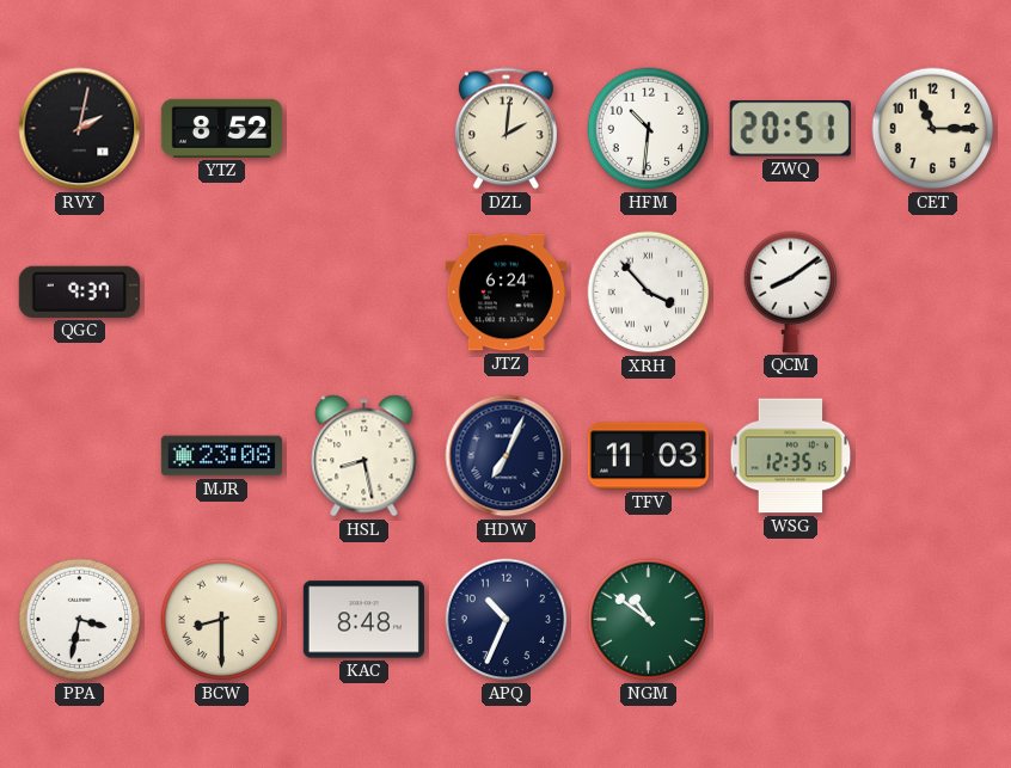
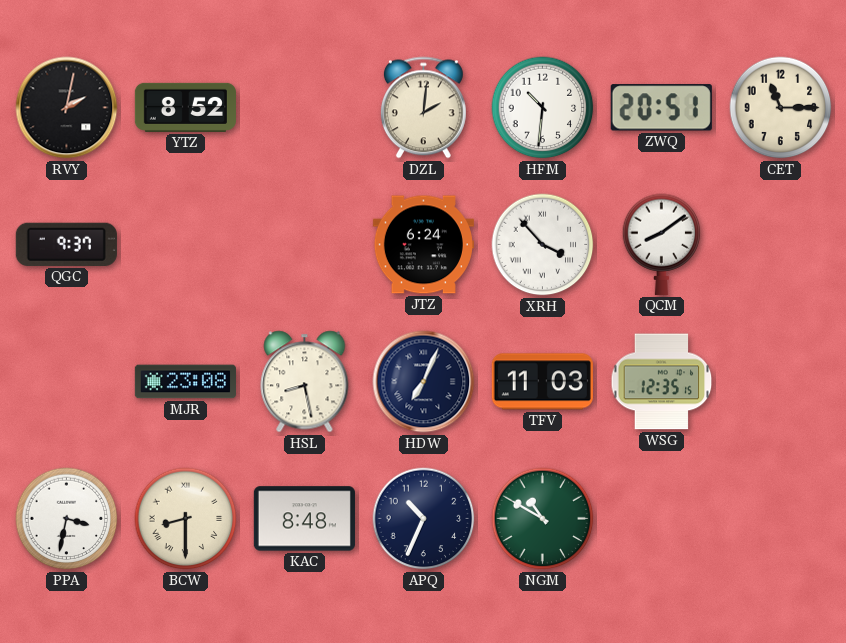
NGM: 10:51 -> 10:50
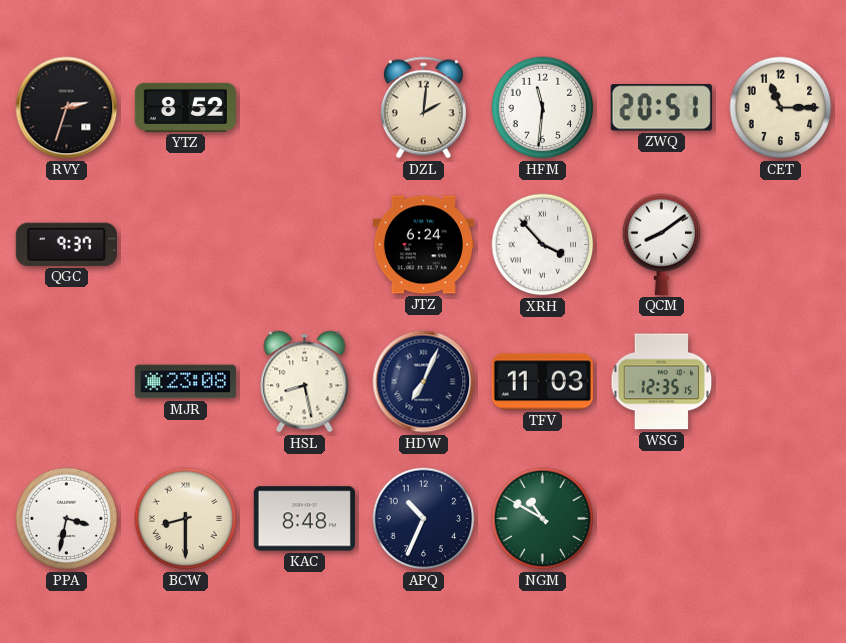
RVY: 2:02 -> 2:33
HFM: 10:31 -> 11:31
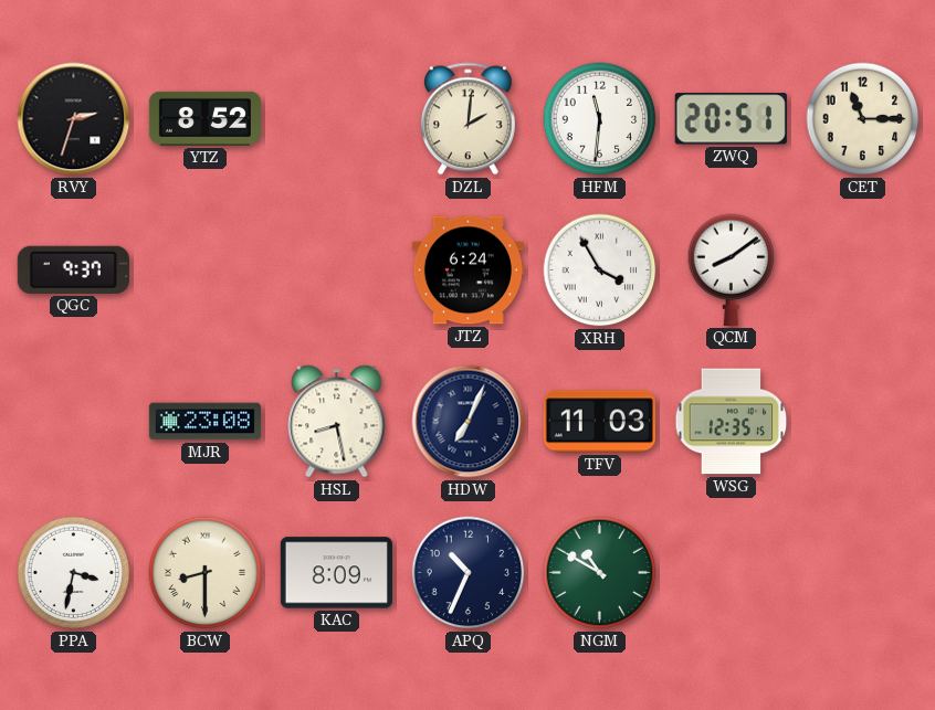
XRH: 3:53 -> 3:55
KAC: 8:48 -> 8:09
